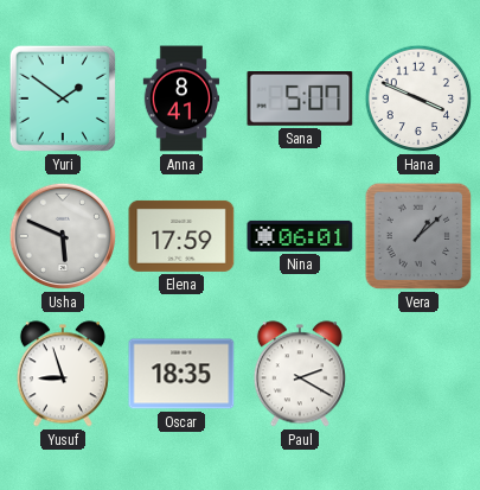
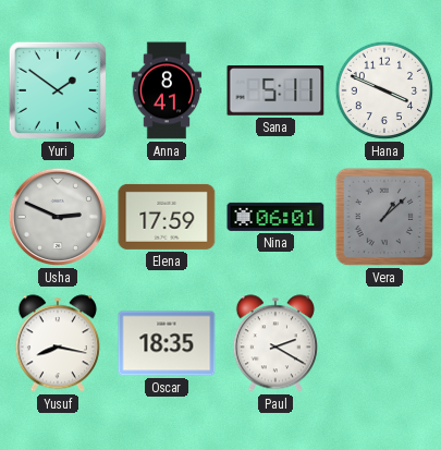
Sana: 5:07 -> 5:11
Usha: 5:49 -> 2:49
Yusuf: 8:57 -> 8:17
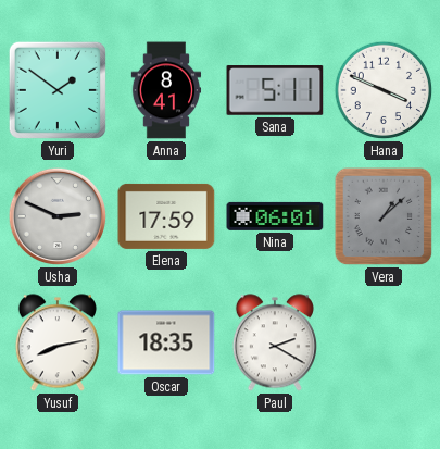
Yusuf: 8:17 -> 8:13
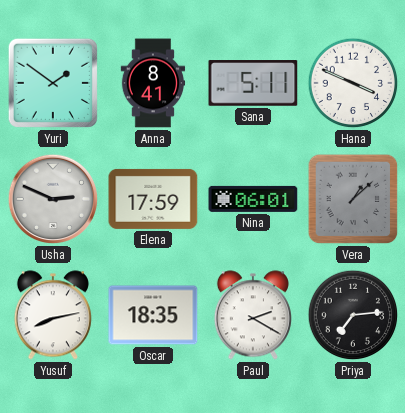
Priya: none -> 7:14
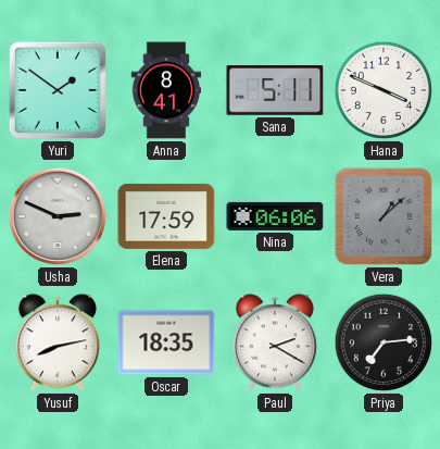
Nina: 06:01 -> 06:06
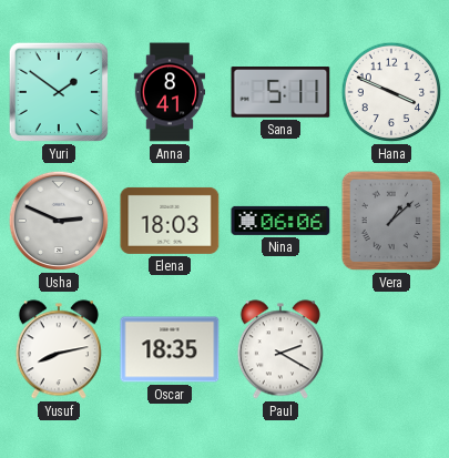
Elena: 17:59 -> 18:03
Priya: 7:14 -> none
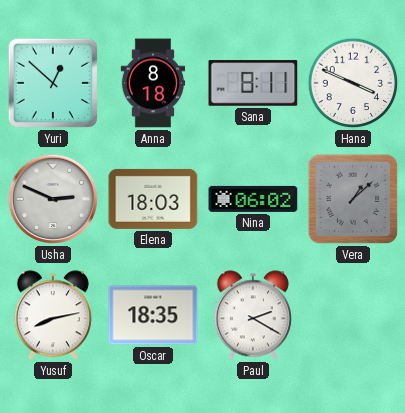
Yuri: 1:51 -> 12:52
Anna: 8:41 -> 8:18
Sana: 5:11 -> 8:11
Nina: 06:06 -> 06:02
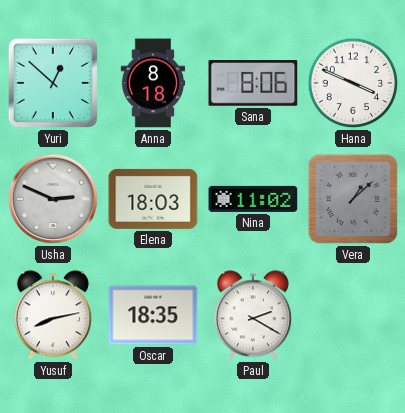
Sana: 8:11 -> 8:06
Nina: 06:02 -> 11:02
